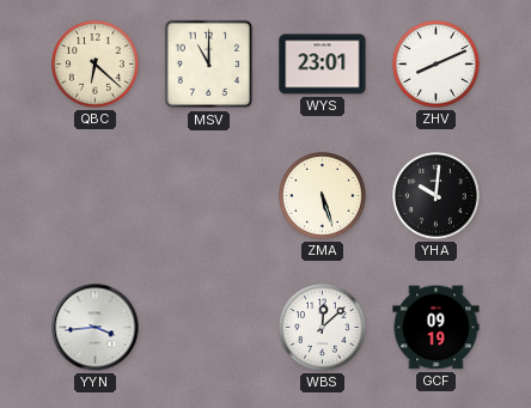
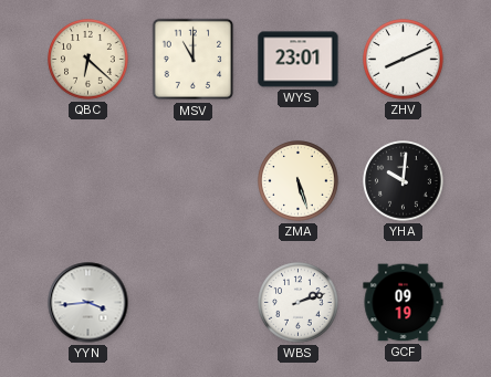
WBS: 12:08 -> 2:12
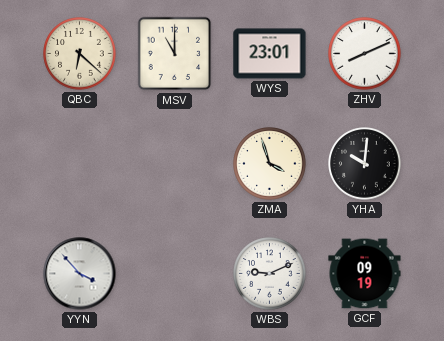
ZMA: 5:27 -> 3:57
YYN: 3:44 -> 3:53
WBS: 2:12 -> 9:11
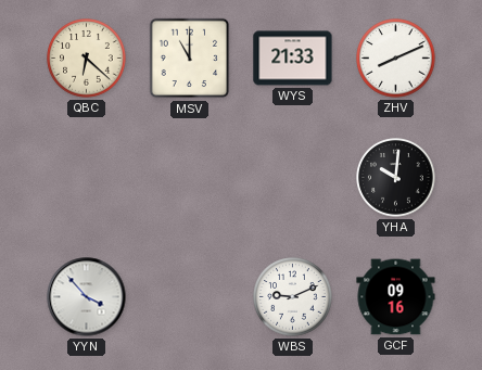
WYS: 23:01 -> 21:33
ZMA: 3:57 -> none
GCF: 09:19 -> 09:16
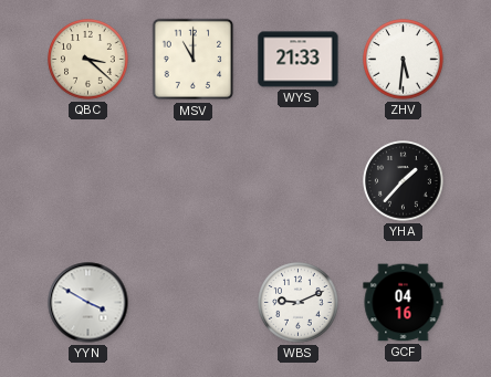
QBC: 6:22 -> 3:22
ZHV: 8:11 -> 5:31
YHA: 10:01 -> 1:37
YYN: 3:53 -> 3:50
GCF: 09:16 -> 04:16
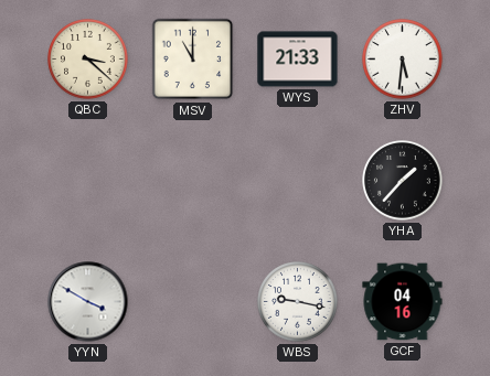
WBS: 9:11 -> 9:17
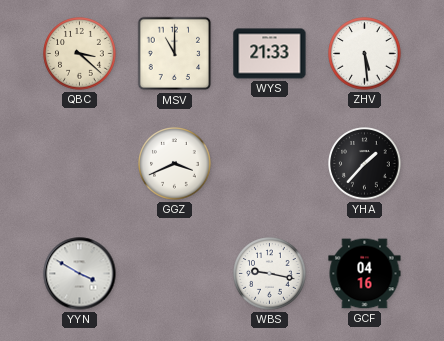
ZHV: 5:31 -> 5:29
GGZ: none -> 3:41
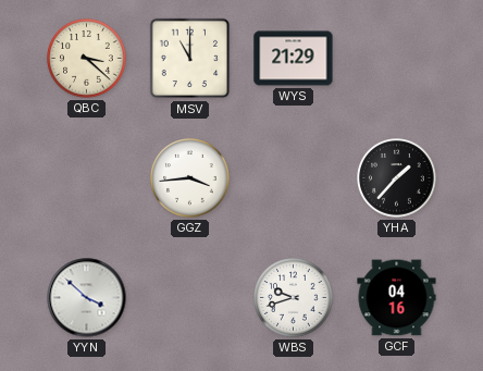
WYS: 21:33 -> 21:29
ZHV: 5:29 -> none
GGZ: 3:41 -> 3:44
YYN: 3:50 -> 3:52
WBS: 9:17 -> 9:42
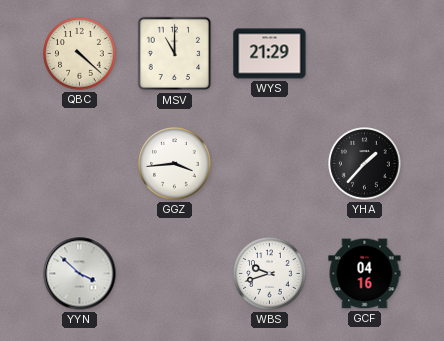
QBC: 3:22 -> 4:22
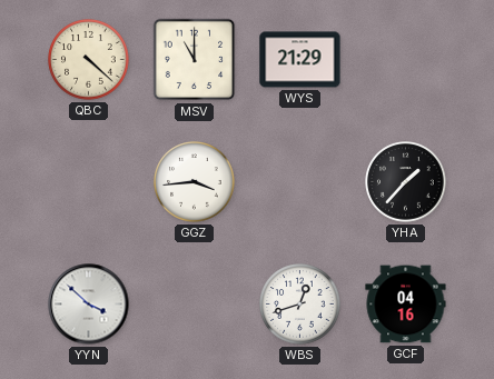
WBS: 9:42 -> 12:42
